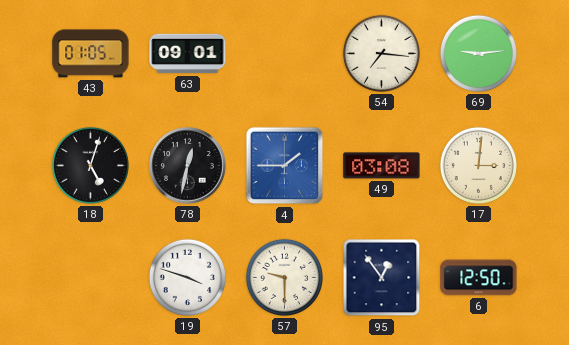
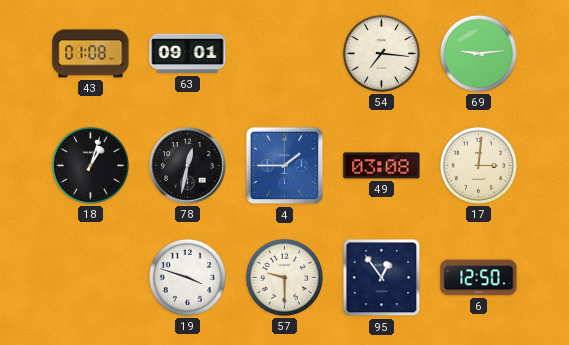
43: 01:05 -> 01:08
18: 5:03 -> 1:03
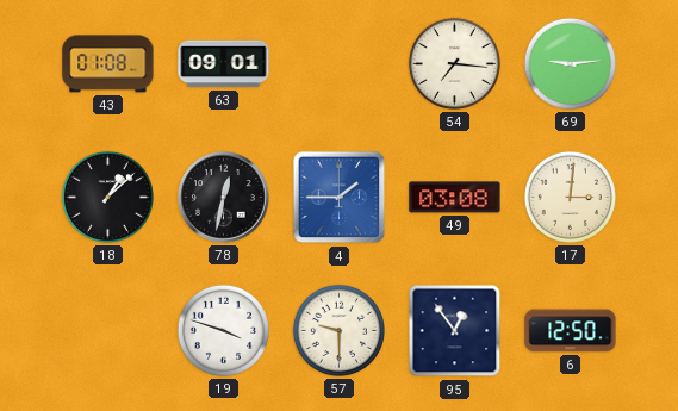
18: 1:03 -> 1:08
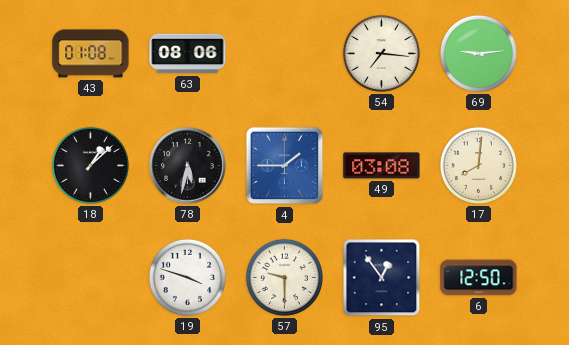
63: 09:01 -> 08:06
78: 12:32 -> 5:32
17: 3:01 -> 8:01
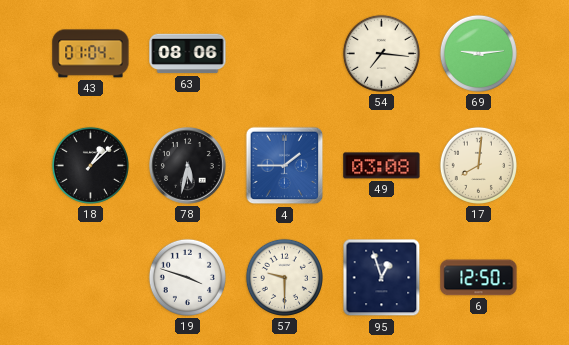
43: 01:08 -> 01:04
95: 12:54 -> 12:57
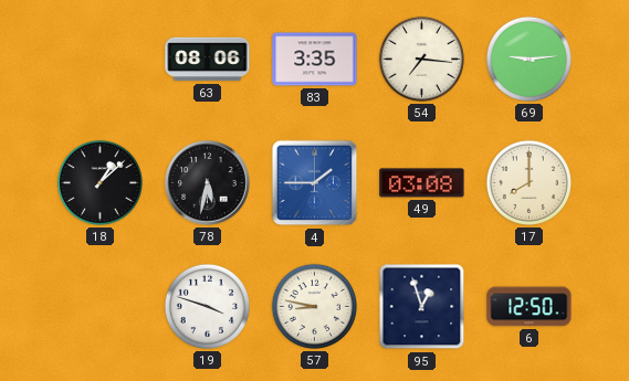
43: 01:04 -> none
83: none -> 3:35
17: 8:01 -> 8:00
57: 9:30 -> 8:47
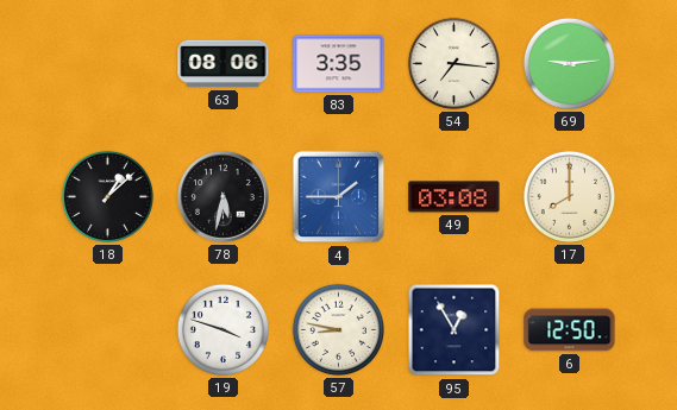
95: 12:57 -> 12:55
